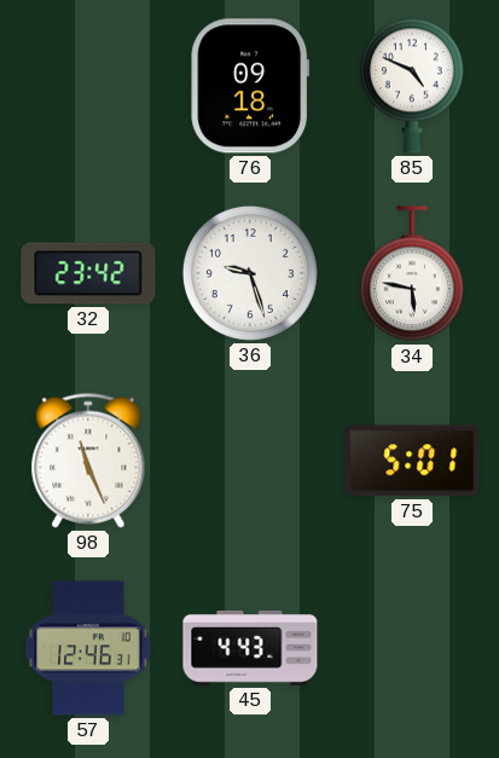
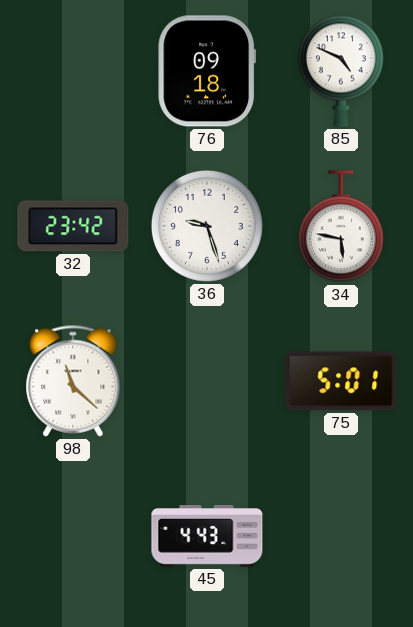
98: 11:26 -> 11:22
57: 12:46 -> none
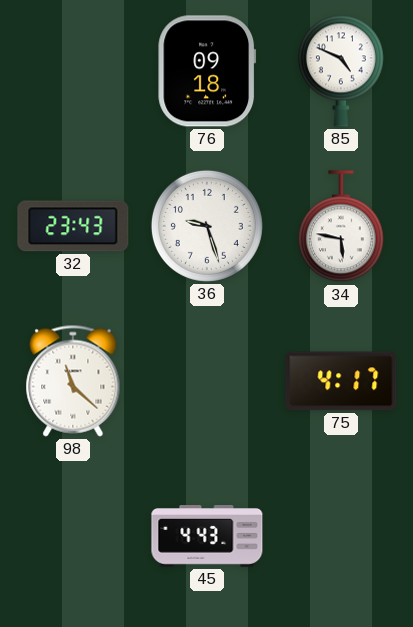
32: 23:42 -> 23:43
75: 5:01 -> 4:17
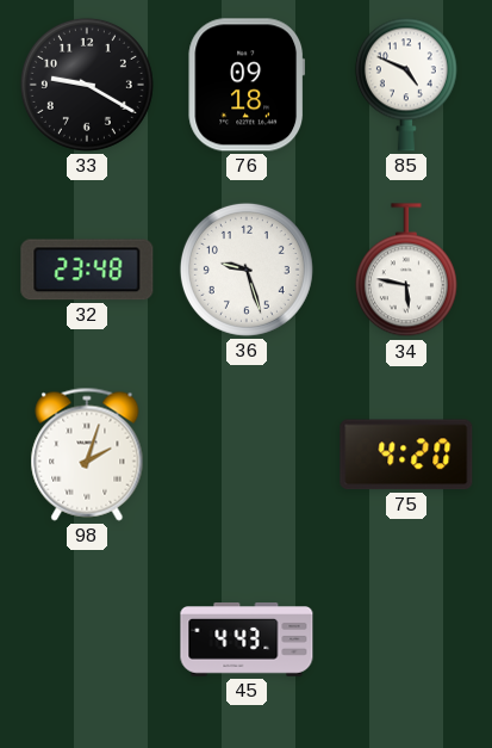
33: none -> 9:20
32: 23:43 -> 23:48
98: 11:22 -> 2:03
75: 4:17 -> 4:20
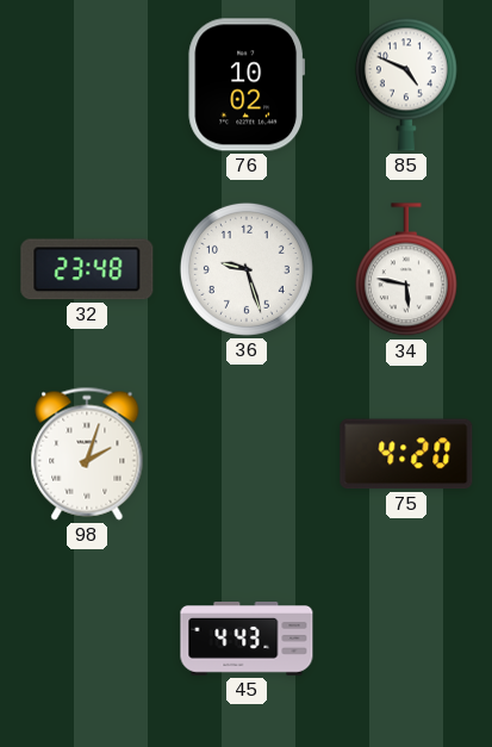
33: 9:20 -> none
76: 09:18 -> 10:02
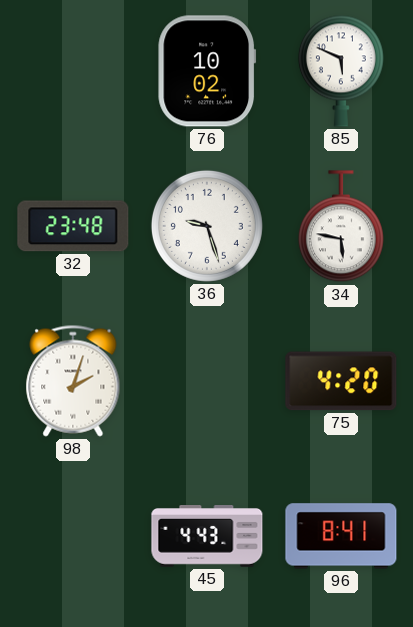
85: 4:49 -> 5:49
96: none -> 8:41
